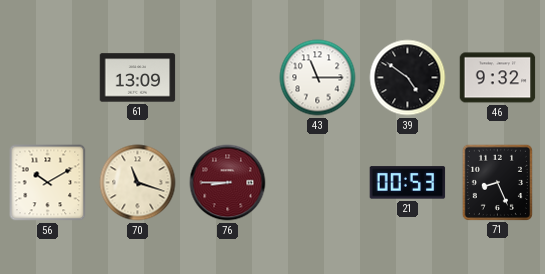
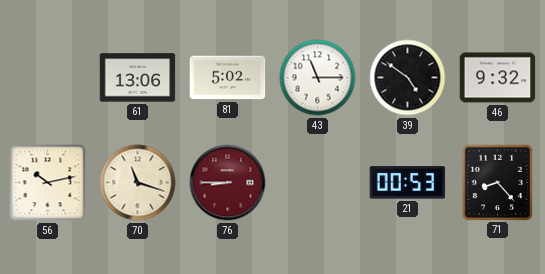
61: 13:09 -> 13:06
81: none -> 5:02
56: 10:10 -> 10:13
71: 8:26 -> 8:23
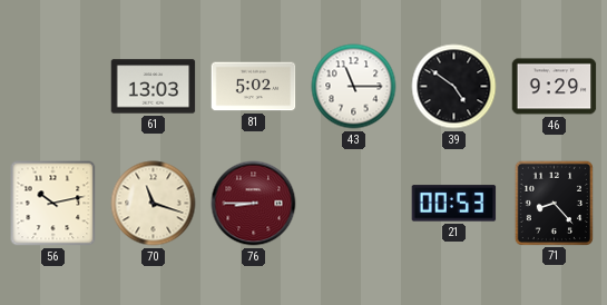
61: 13:06 -> 13:03
46: 9:32 -> 9:29
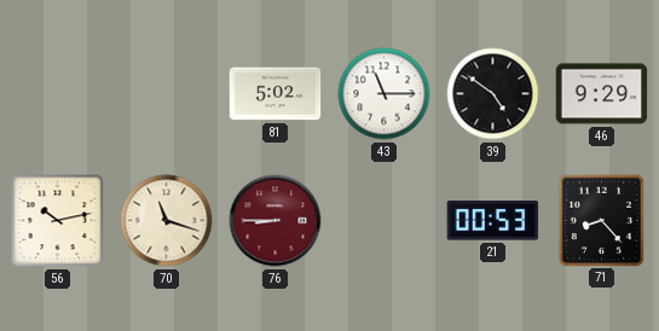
61: 13:03 -> none
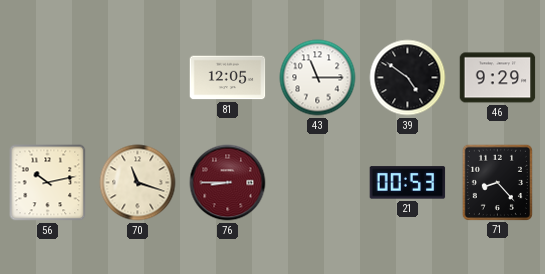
81: 5:02 -> 12:05
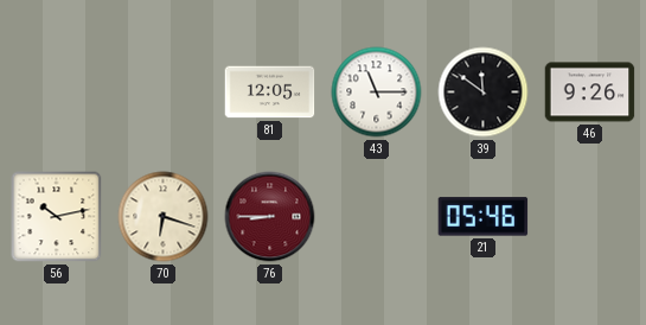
39: 4:51 -> 11:51
46: 9:29 -> 9:26
70: 11:18 -> 6:18
21: 00:53 -> 05:46
71: 8:23 -> none
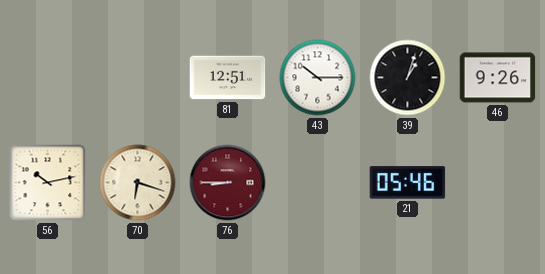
81: 12:05 -> 12:51
43: 11:15 -> 10:15
39: 11:51 -> 1:03
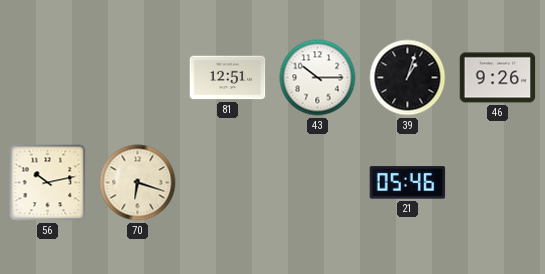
76: 8:45 -> none
